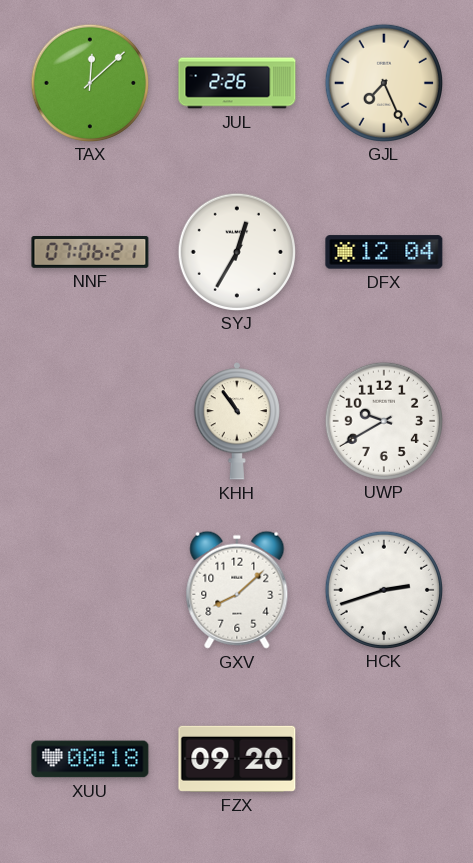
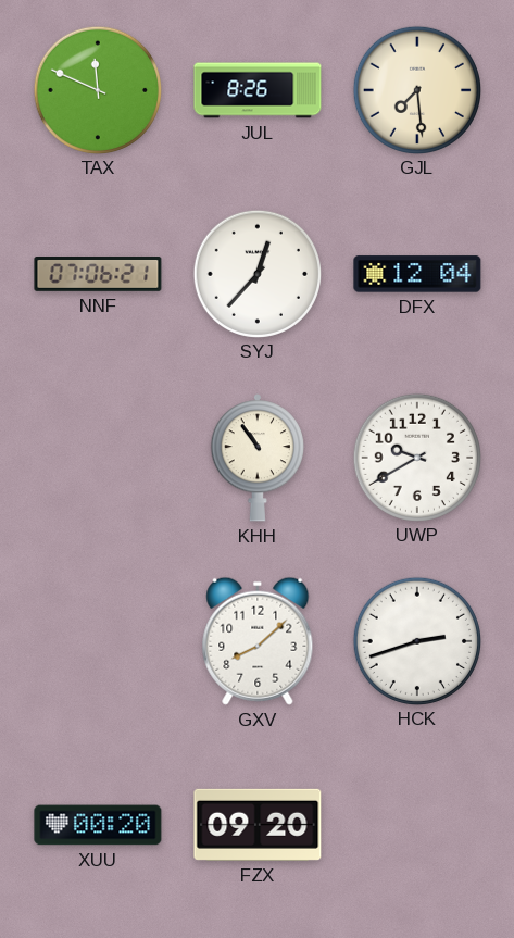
TAX: 12:08 -> 11:49
JUL: 2:26 -> 8:26
GJL: 7:26 -> 7:29
SYJ: 12:35 -> 12:37
XUU: 00:18 -> 00:20
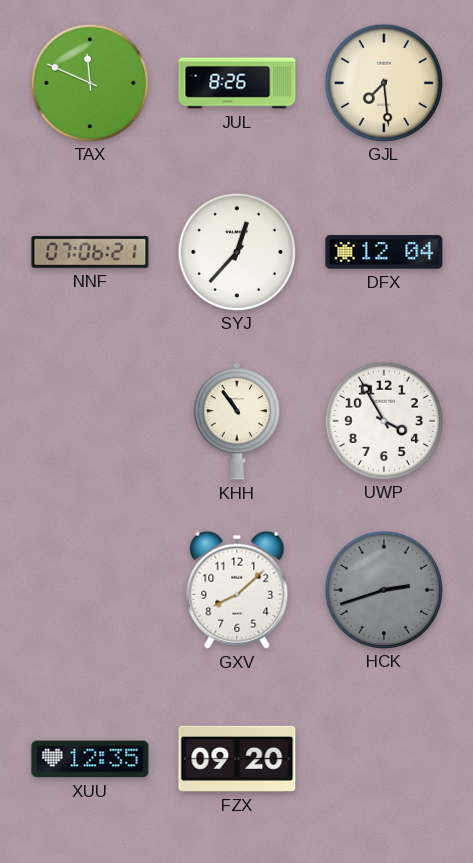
UWP: 9:40 -> 3:55
HCK dial: white -> grey
XUU: 00:20 -> 12:35
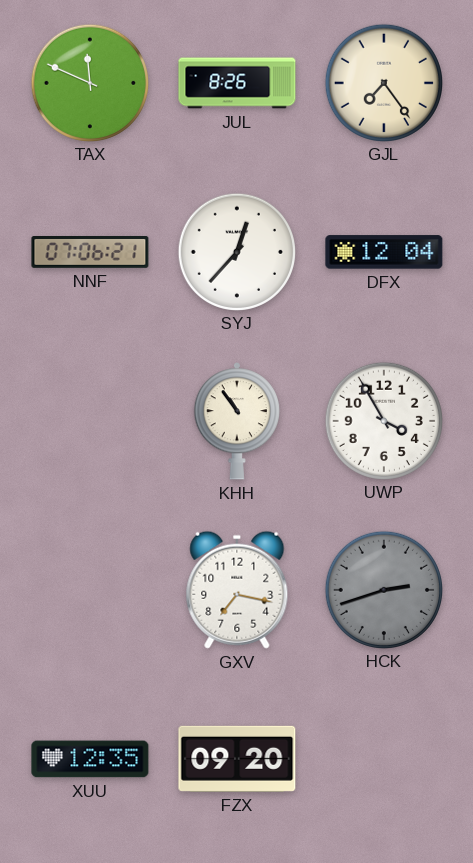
GJL: 7:29 -> 7:24
GXV: 8:08 -> 7:17
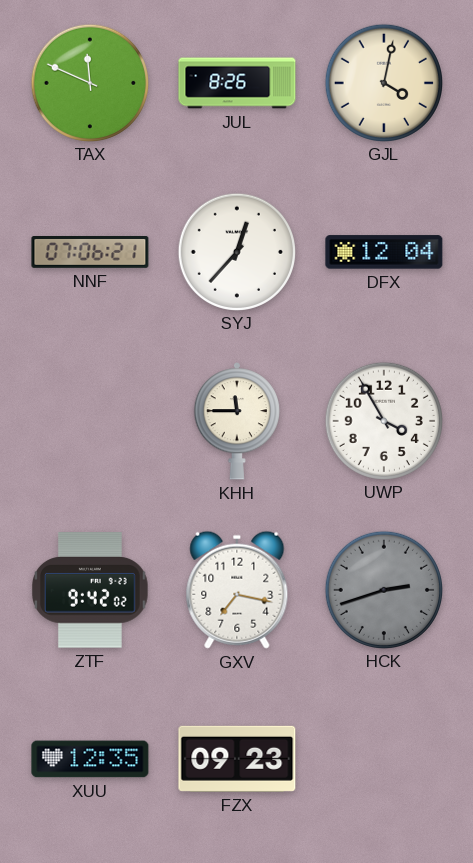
GJL: 7:24 -> 4:02
KHH: 10:54 -> 11:45
ZTF: none -> 9:42
FZX: 09:20 -> 09:23
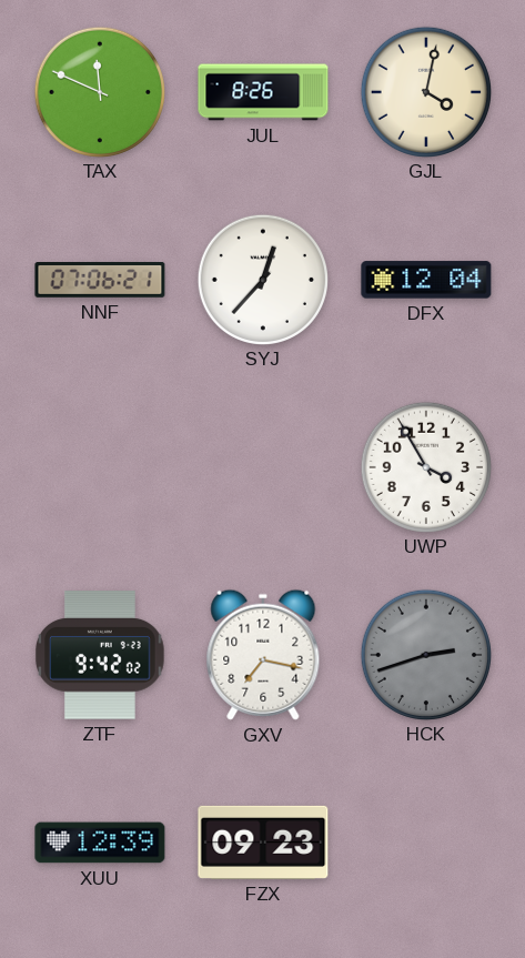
KHH: 11:45 -> none
XUU: 12:35 -> 12:39
